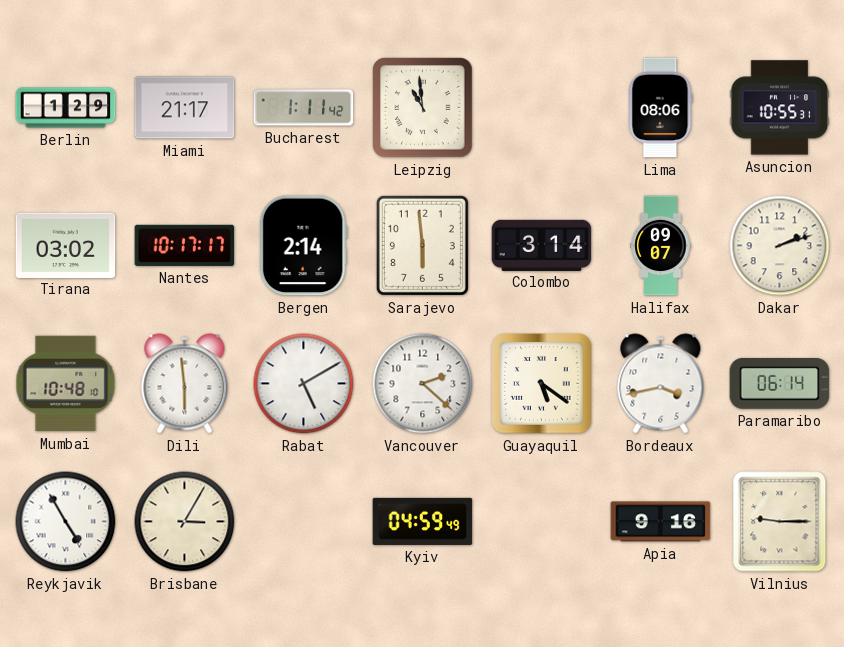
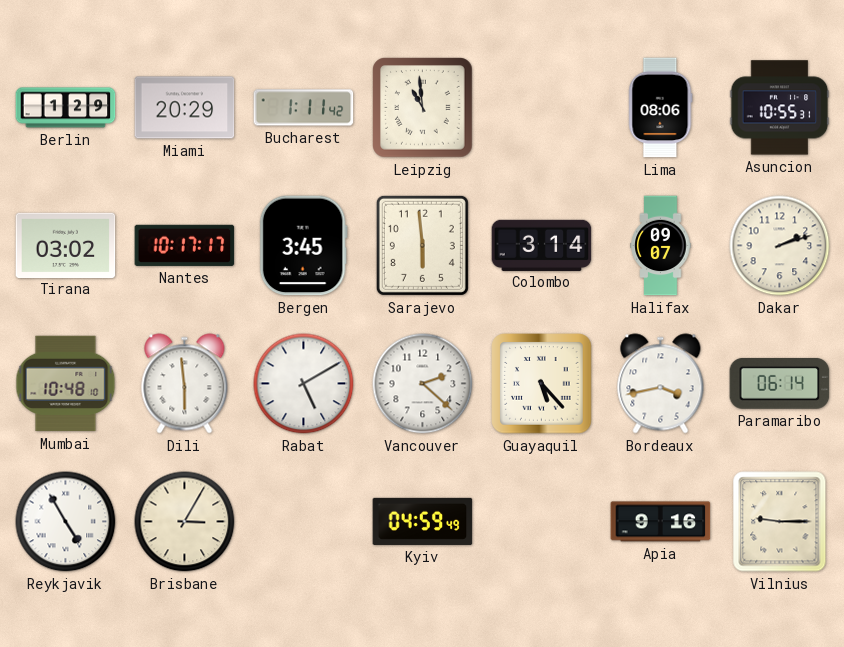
Miami: 21:17 -> 20:29
Bergen: 2:14 -> 3:45
Guayaquil: 5:21 -> 5:23
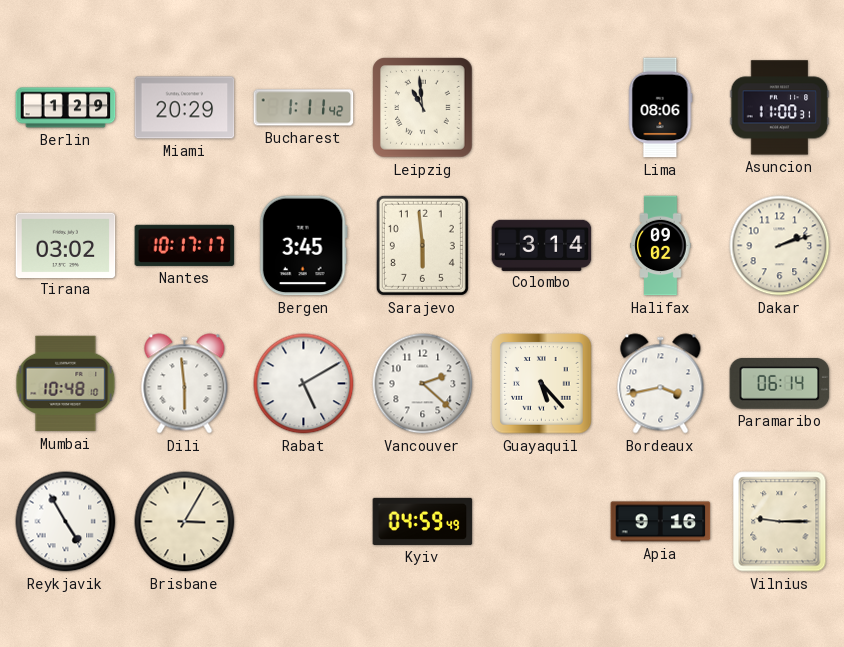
Asuncion: 10:55 -> 11:00
Halifax: 09:07 -> 09:02
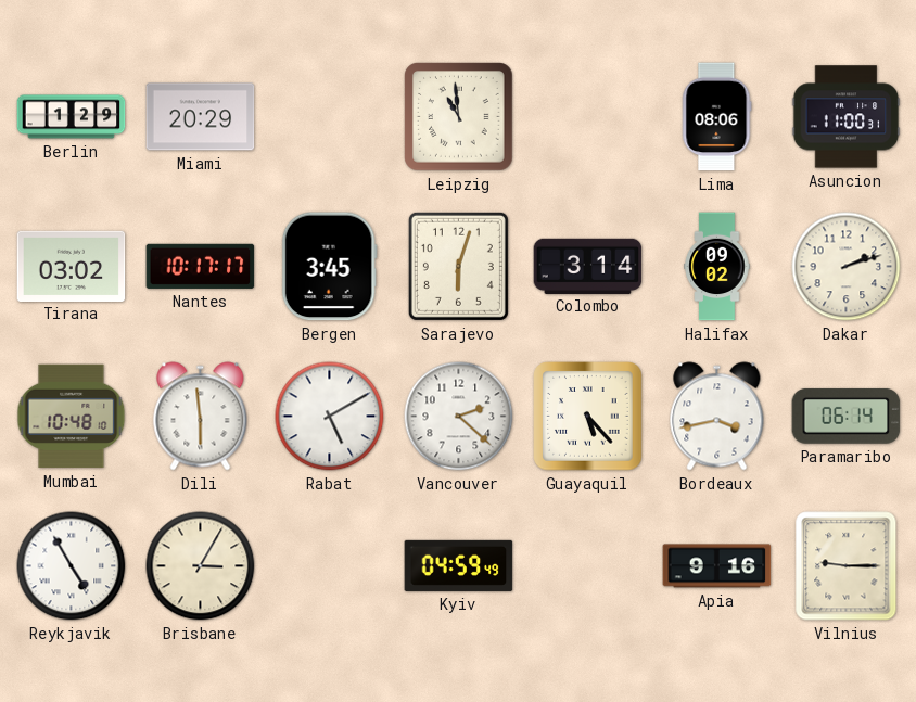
Bucharest: 1:11 -> none
Sarajevo: 5:59 -> 6:03
